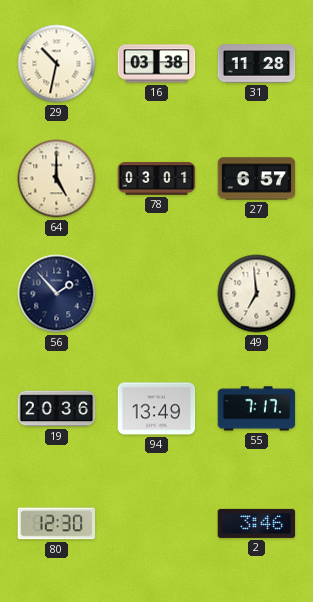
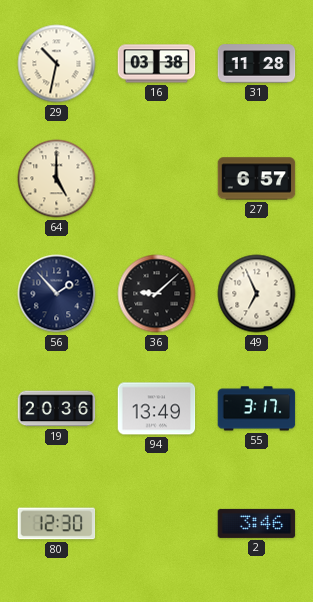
78: 03:01 -> none
36: none -> 9:08
49: 6:59 -> 6:56
55: 7:17 -> 3:17
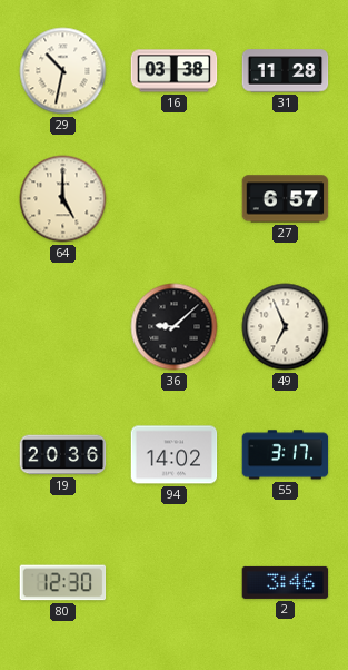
56: 1:53 -> none
94: 13:49 -> 14:02
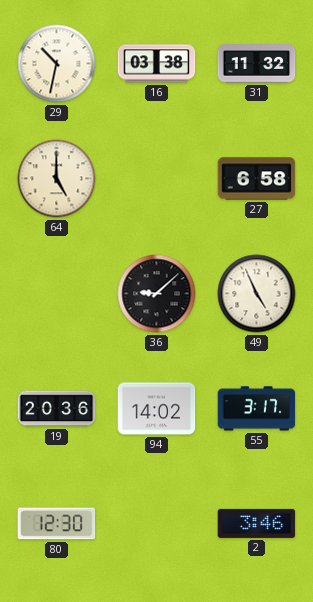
31: 11:28 -> 11:32
27: 6:57 -> 6:58
49: 6:56 -> 4:56
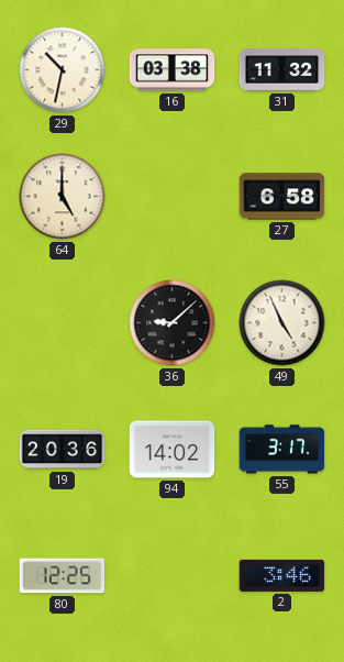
80: 12:30 -> 12:25
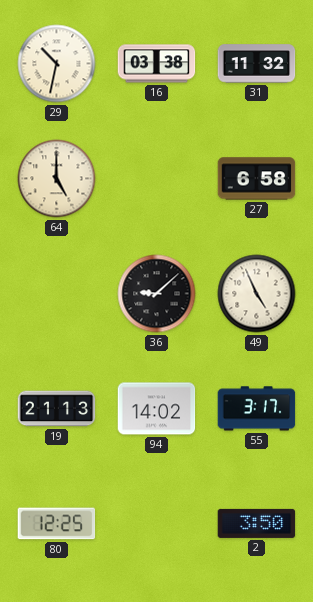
19: 20:36 -> 21:13
2: 3:46 -> 3:50
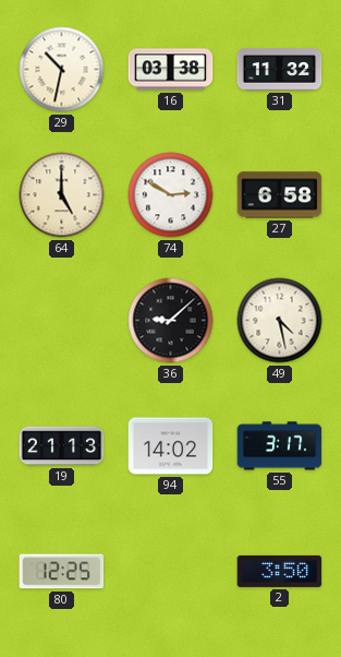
74: none -> 2:50
49: 4:56 -> 4:28
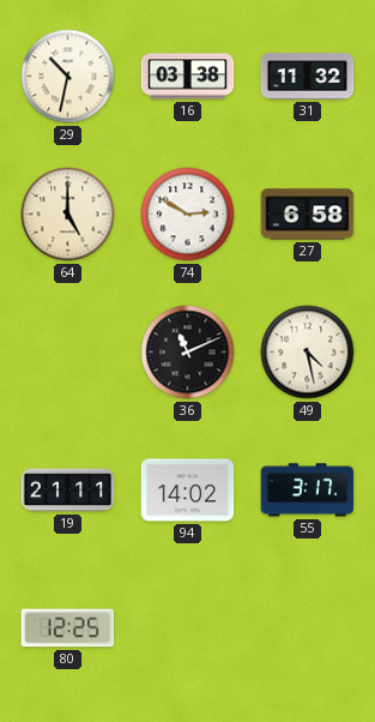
36: 9:08 -> 11:11
19: 21:13 -> 21:11
2: 3:50 -> none
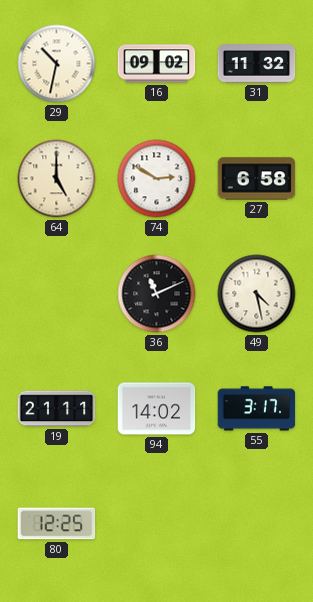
16: 03:38 -> 09:02
